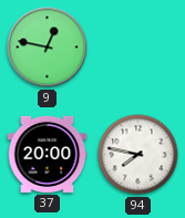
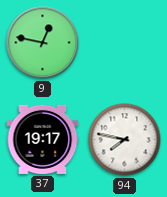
37: 20:00 -> 19:17
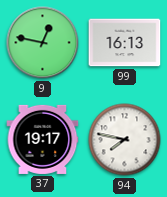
99: none -> 16:13
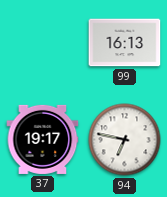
9: 12:47 -> none
94: 7:47 -> 6:47
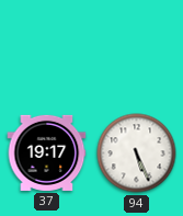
99: 16:13 -> none
94: 6:47 -> 5:26
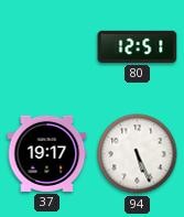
80: none -> 12:51
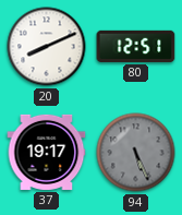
20: none -> 8:11
94 dial: white -> grey
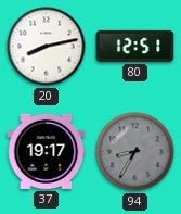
20: 8:11 -> 8:13
94: 5:26 -> 8:35
